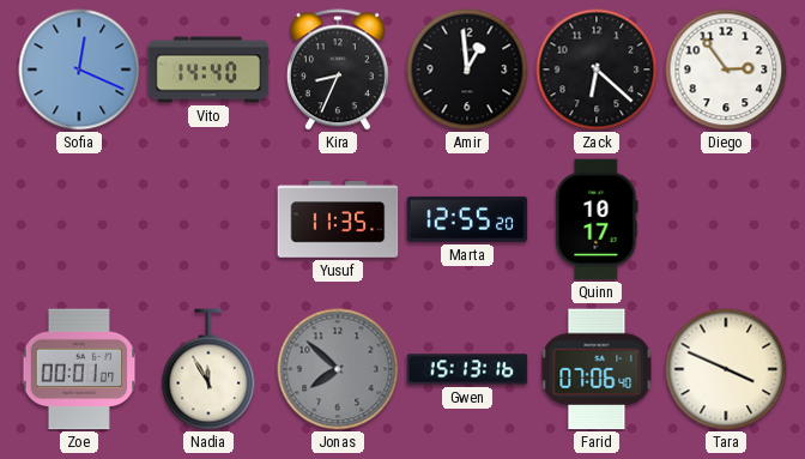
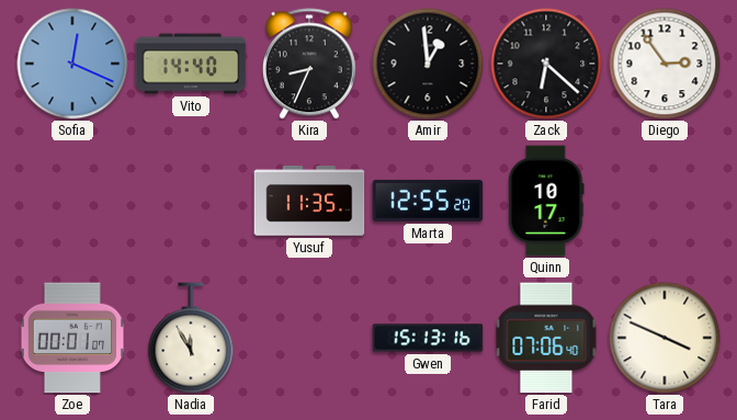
Jonas: 7:52 -> none
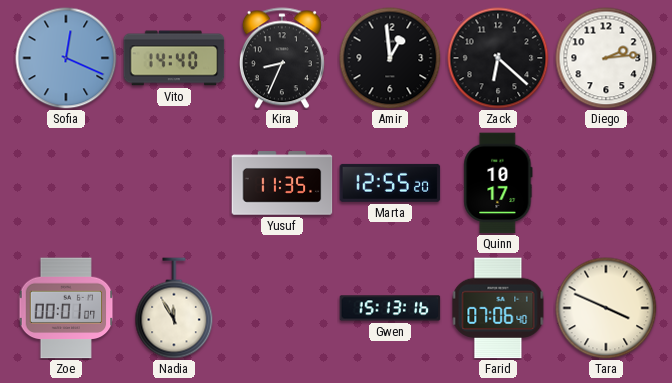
Diego: 2:54 -> 2:14
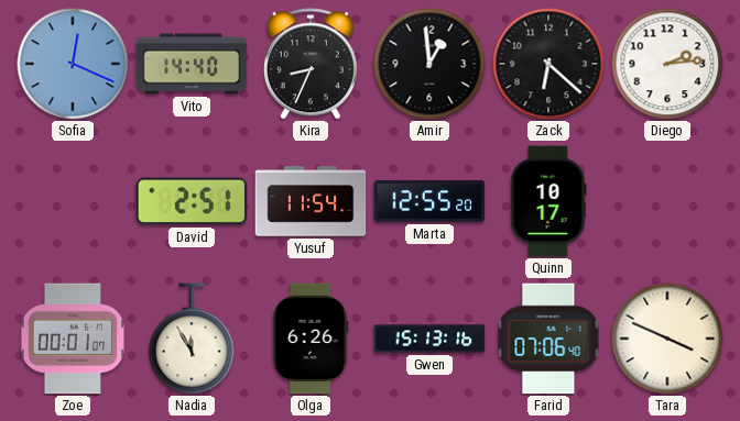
David: none -> 2:51
Yusuf: 11:35 -> 11:54
Olga: none -> 6:26
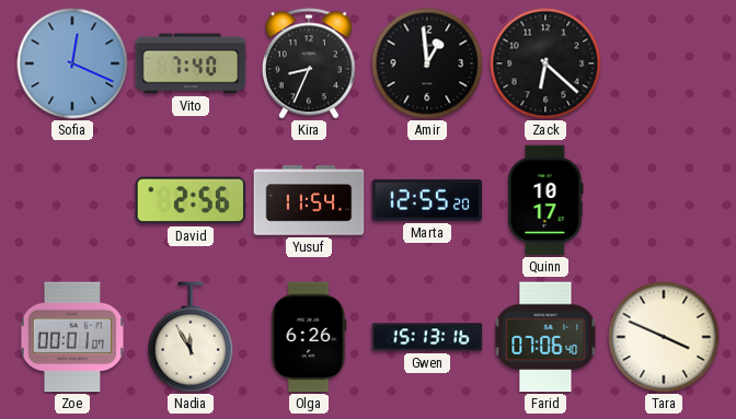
Vito: 14:40 -> 7:40
Diego: 2:14 -> none
David: 2:51 -> 2:56
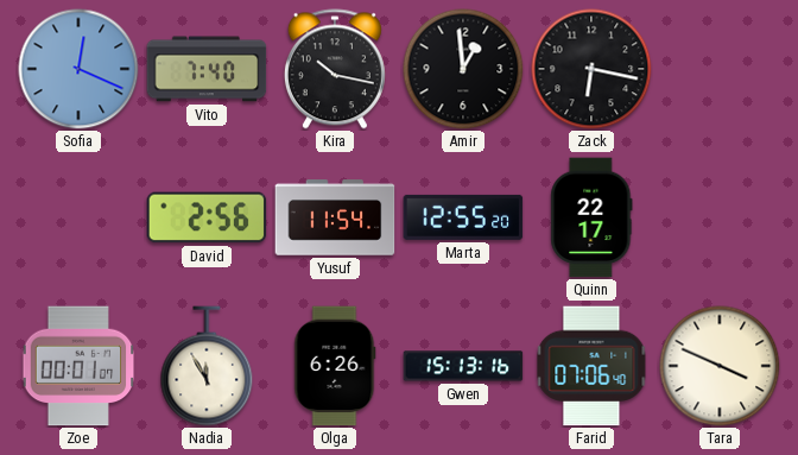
Kira: 8:34 -> 10:17
Zack: 6:22 -> 6:17
Quinn: 10:17 -> 22:17
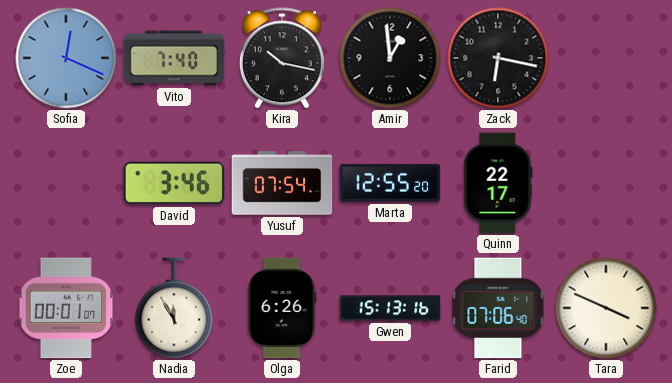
David: 2:56 -> 3:46
Yusuf: 11:54 -> 07:54
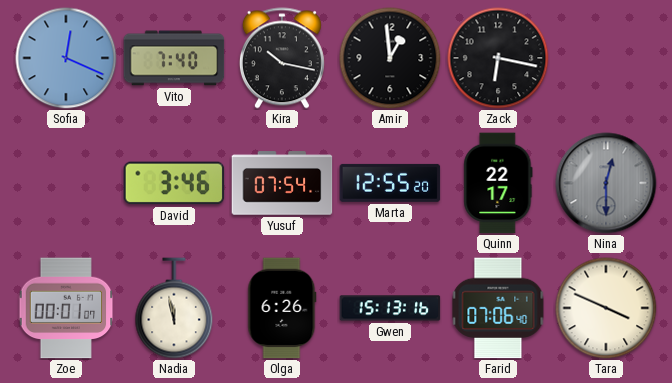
Nina: none -> 12:30
Nadia: 11:55 -> 11:58
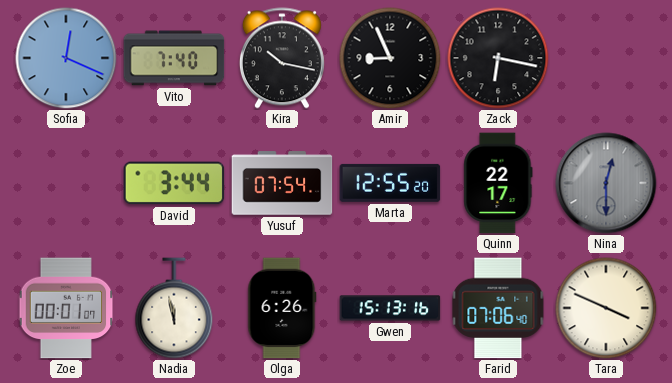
Amir: 12:59 -> 8:56
David: 3:46 -> 3:44
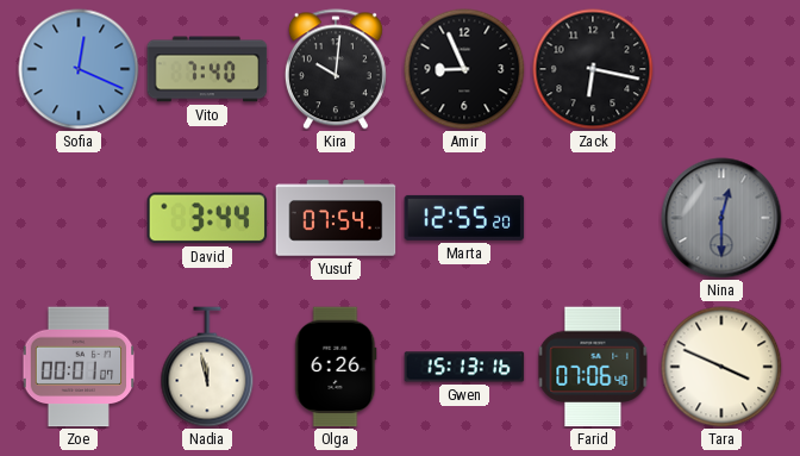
Kira: 10:17 -> 10:01
Quinn: 22:17 -> none
